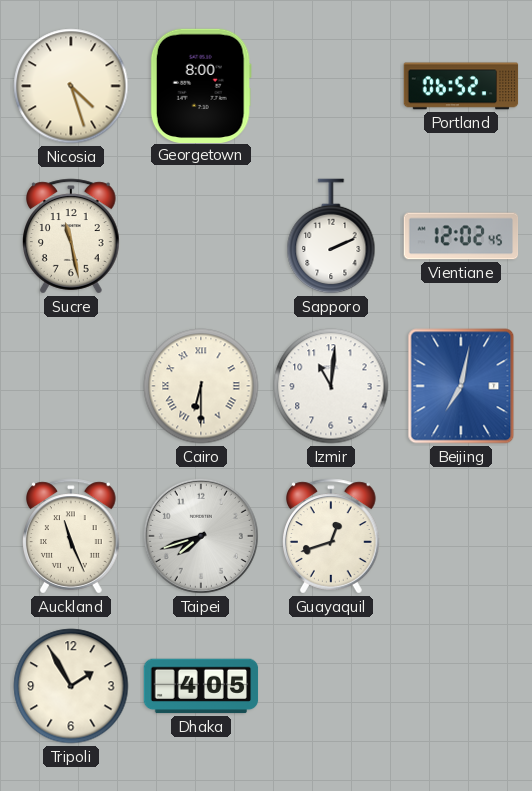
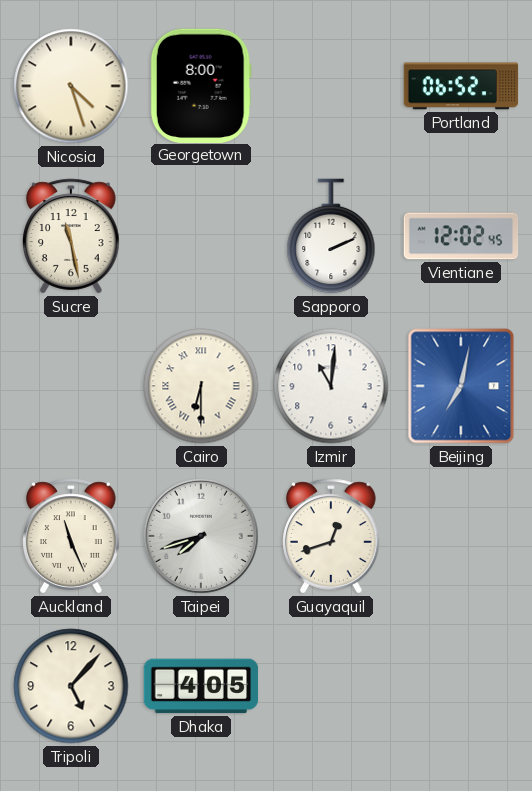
Tripoli: 1:55 -> 5:07
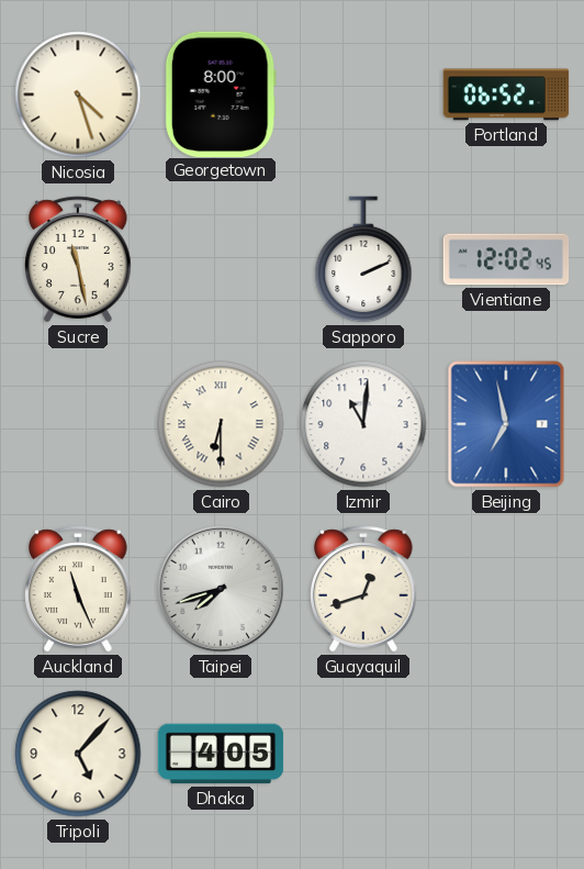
Beijing: 7:02 -> 6:58
